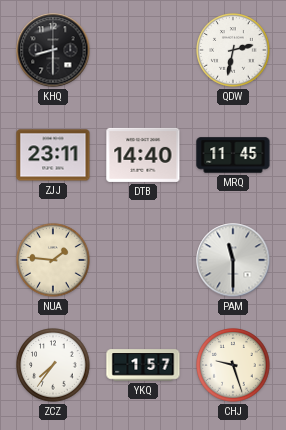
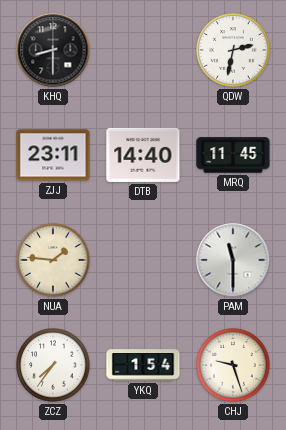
YKQ: 1:57 -> 1:54
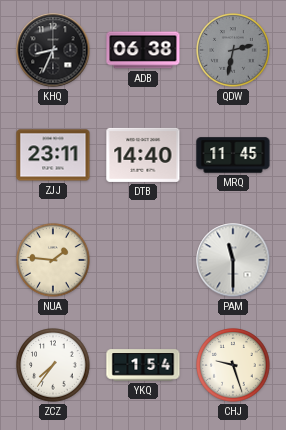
KHQ: 8:30 -> 8:34
ADB: none -> 06:38
QDW dial: white -> grey
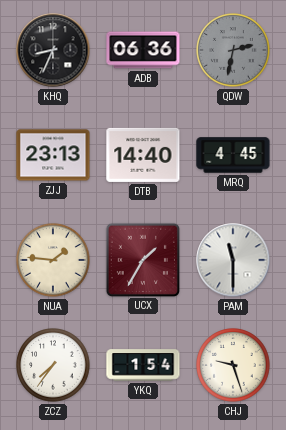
ADB: 06:38 -> 06:36
ZJJ: 23:11 -> 23:13
MRQ: 11:45 -> 4:45
UCX: none -> 1:35
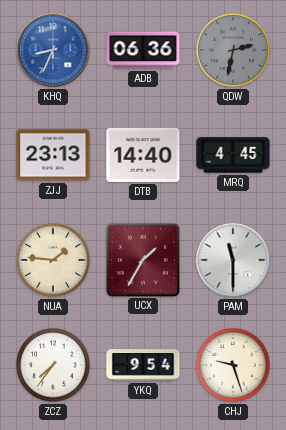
KHQ dial: black -> blue
YKQ: 1:54 -> 9:54
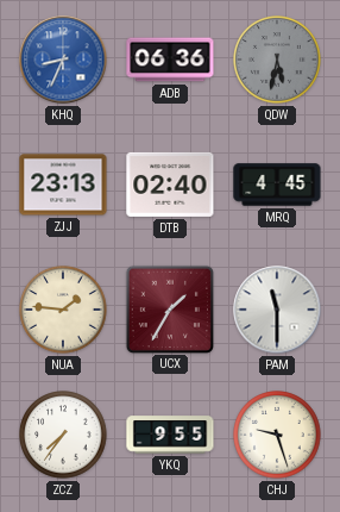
QDW: 2:32 -> 5:32
DTB: 14:40 -> 02:40
YKQ: 9:54 -> 9:55
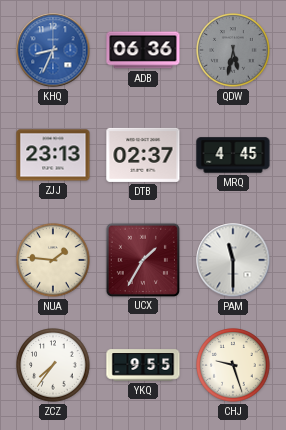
DTB: 02:40 -> 02:37
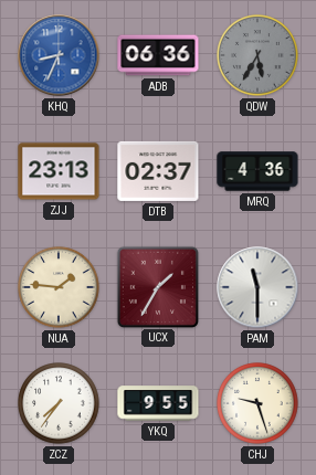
QDW: 5:32 -> 5:35
MRQ: 4:45 -> 4:36
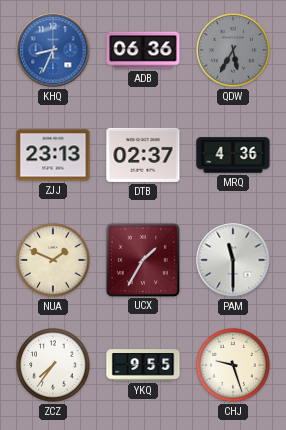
NUA: 1:46 -> 1:49
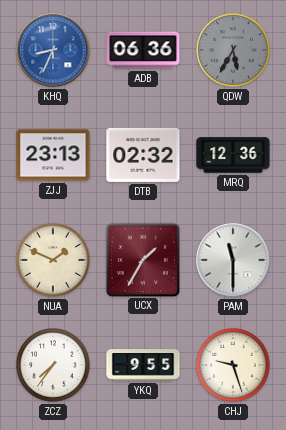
DTB: 02:37 -> 02:32
MRQ: 4:36 -> 12:36
